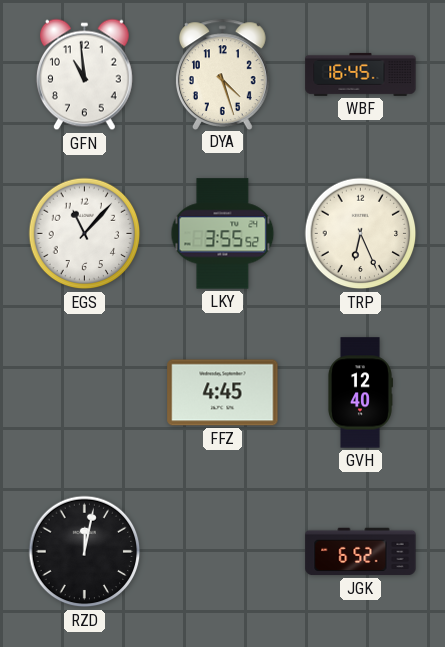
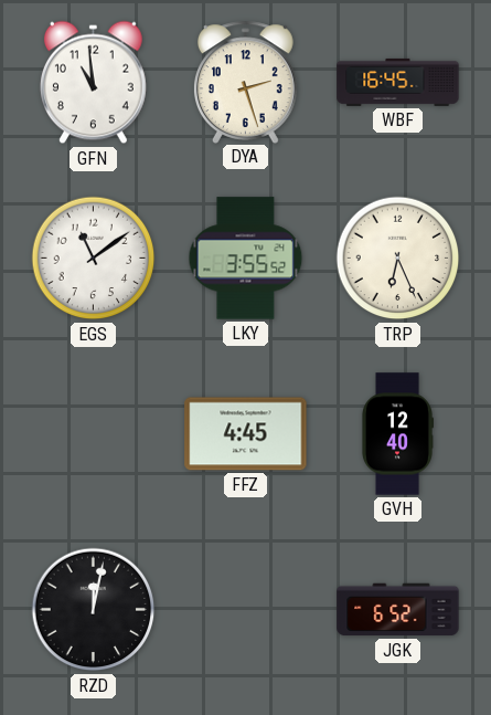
DYA: 4:27 -> 2:27
EGS: 11:07 -> 11:09
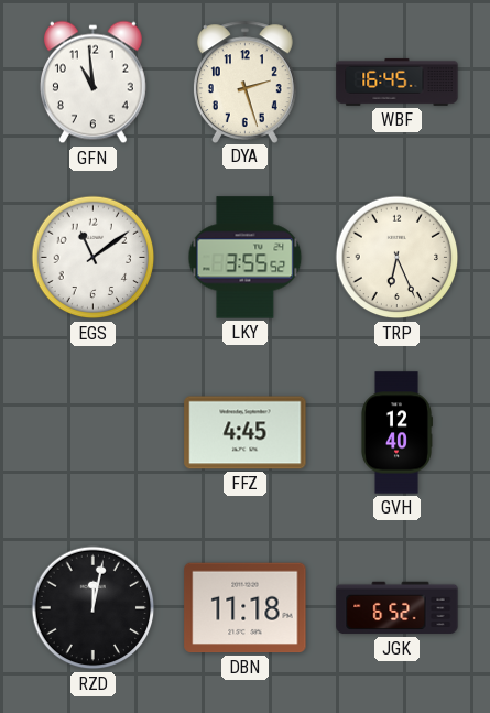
DBN: none -> 11:18
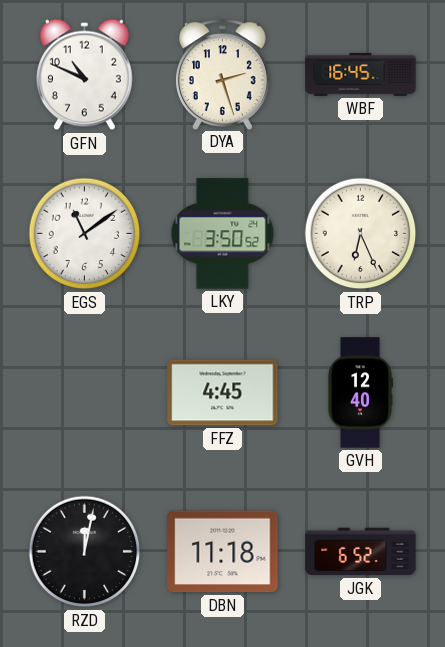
GFN: 10:59 -> 10:49
LKY: 3:55 -> 3:50
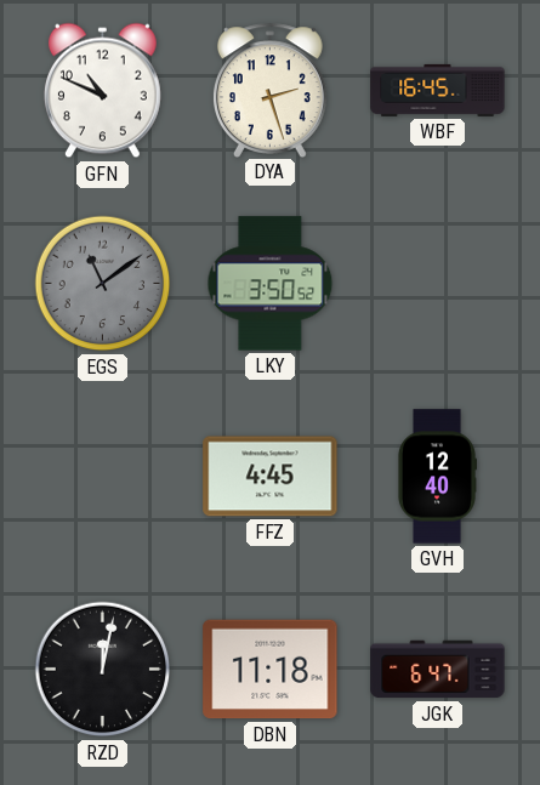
EGS dial: white -> grey
TRP: 6:26 -> none
JGK: 6:52 -> 6:47
